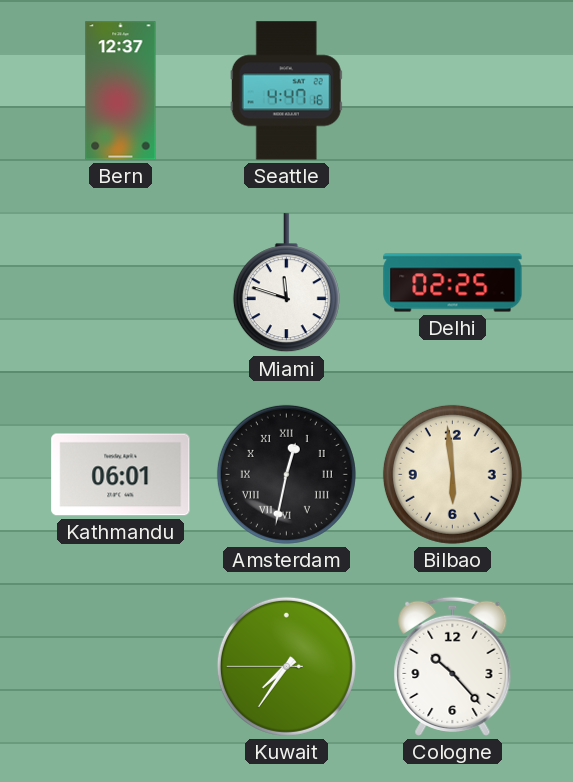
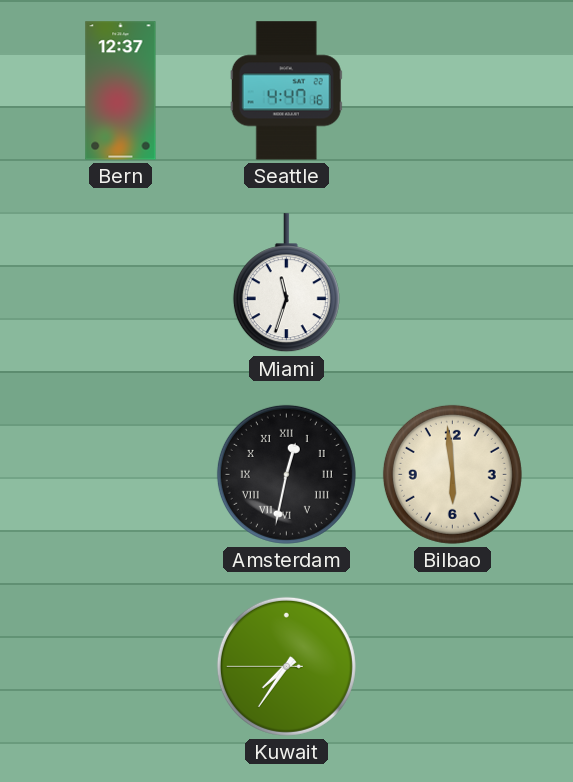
Miami: 11:48 -> 11:33
Delhi: 02:25 -> none
Kathmandu: 06:01 -> none
Cologne: 10:23 -> none
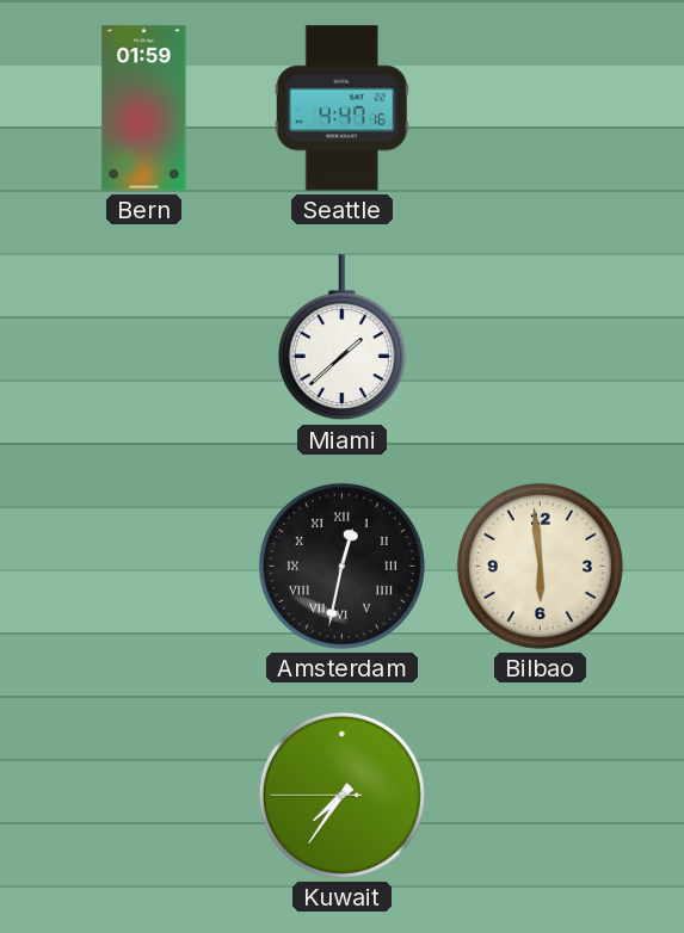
Bern: 12:37 -> 01:59
Miami: 11:33 -> 1:38
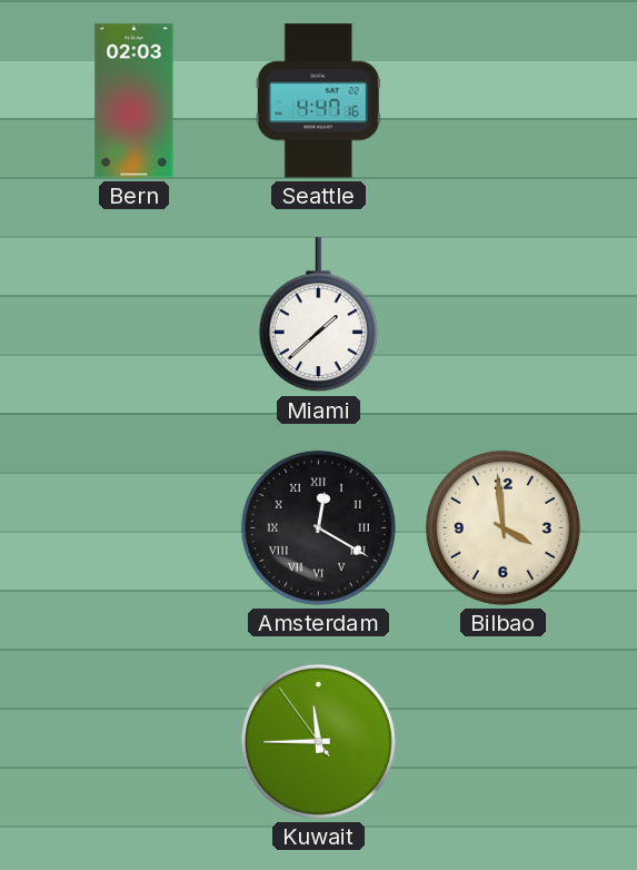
Bern: 01:59 -> 02:03
Amsterdam: 12:32 -> 12:20
Bilbao: 5:59 -> 3:59
Kuwait: 7:35 -> 11:44
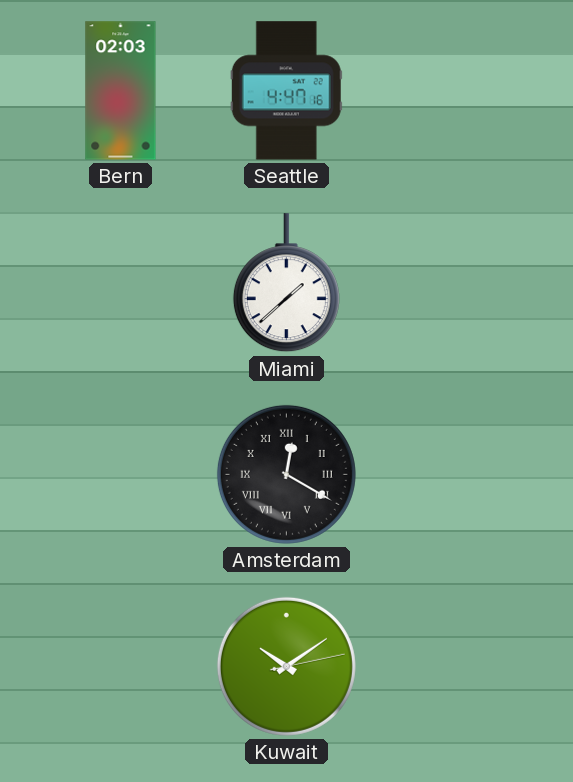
Bilbao: 3:59 -> none
Kuwait: 11:44 -> 10:09
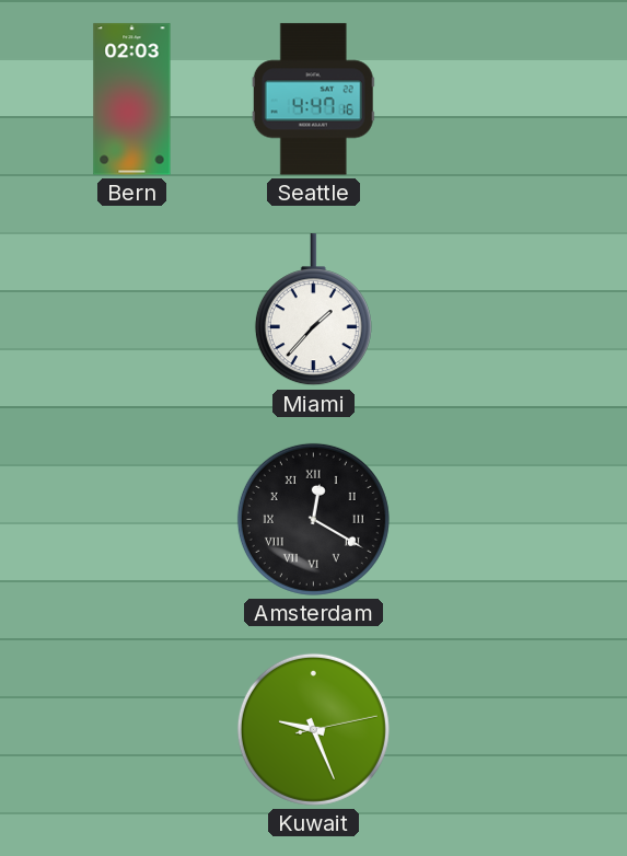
Miami: 1:38 -> 1:37
Kuwait: 10:09 -> 9:26
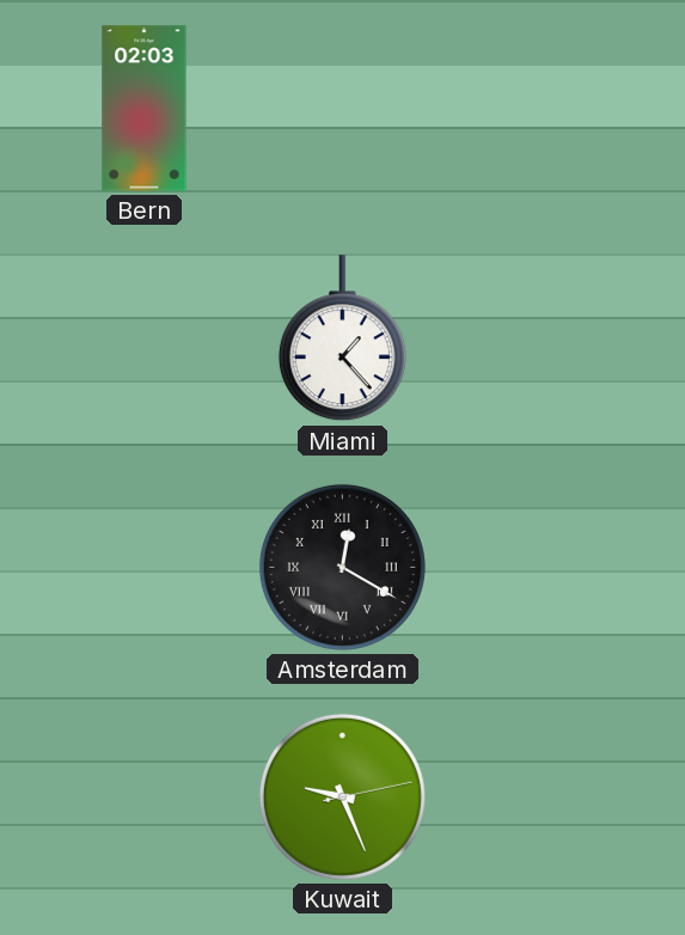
Seattle: 4:47 -> none
Miami: 1:37 -> 1:23
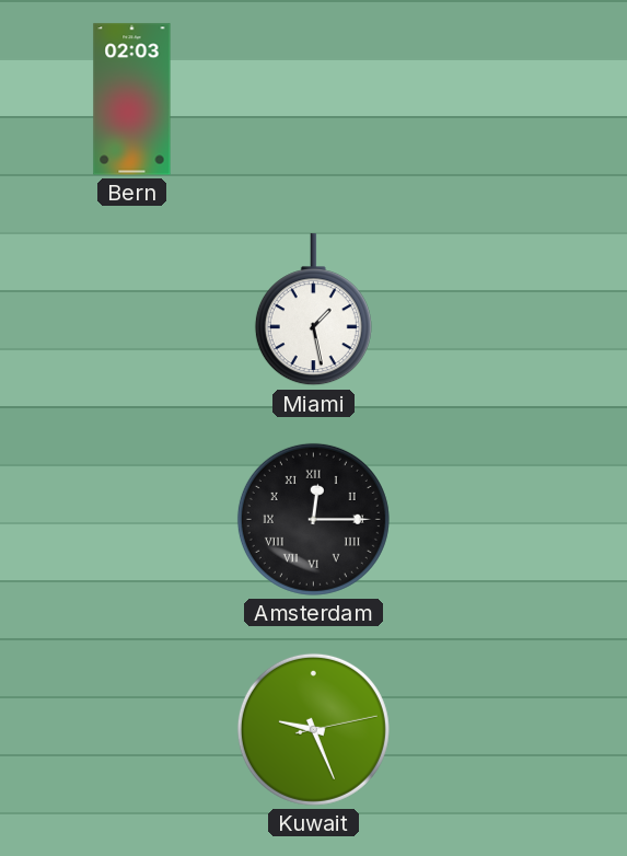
Miami: 1:23 -> 1:28
Amsterdam: 12:20 -> 12:15
